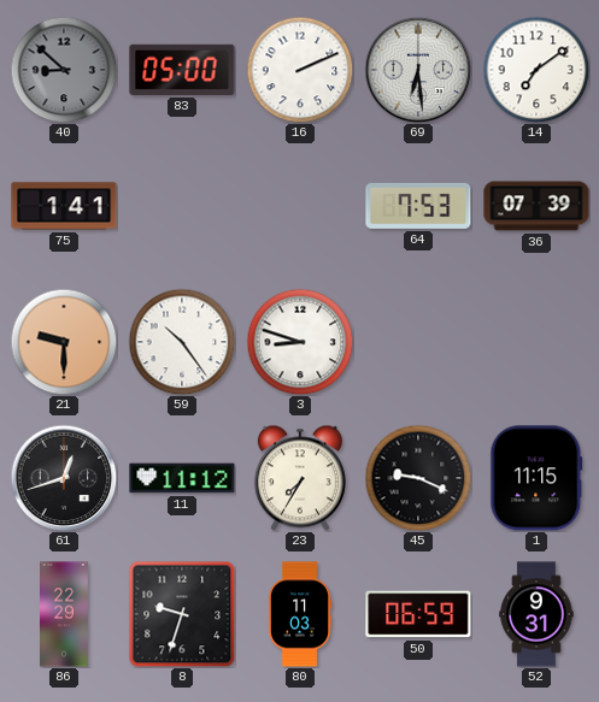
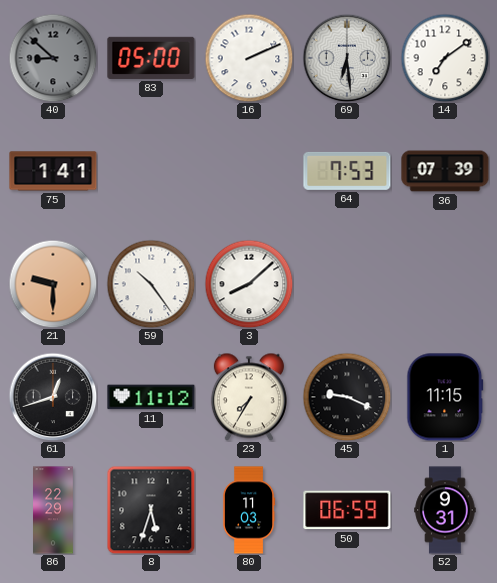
3: 8:48 -> 8:08
8: 9:33 -> 5:33
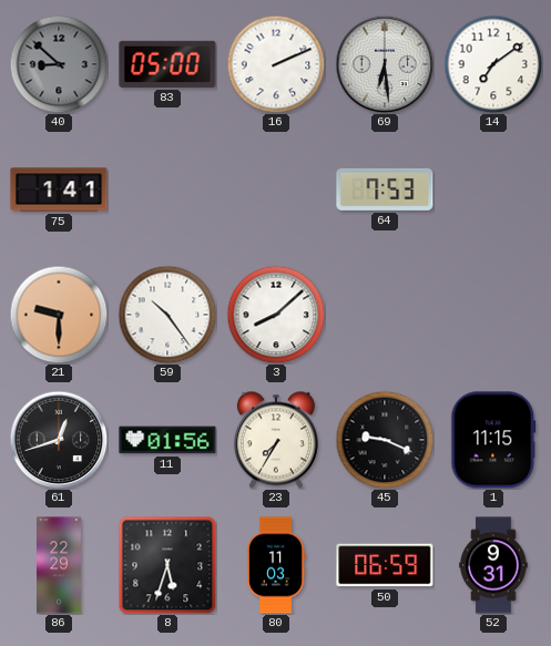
36: 07:39 -> none
11: 11:12 -> 01:56
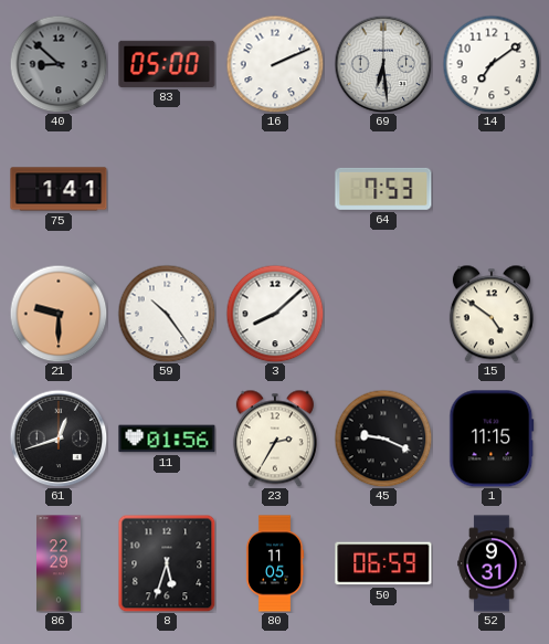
15: none -> 4:51
23: 7:35 -> 2:35
80: 11:03 -> 11:05
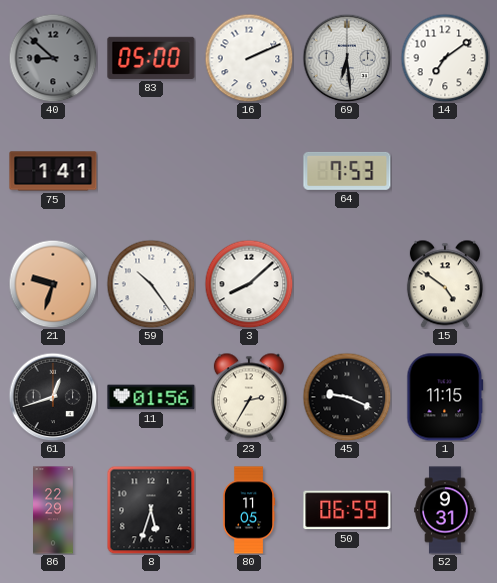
21: 9:30 -> 9:33
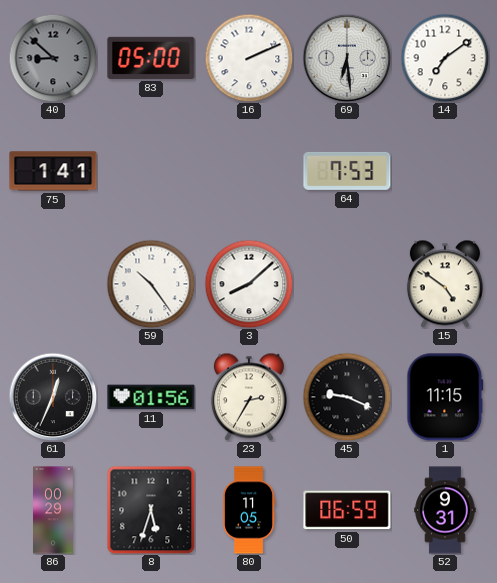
21: 9:33 -> none
61: 12:42 -> 12:34
86: 22:29 -> 00:29
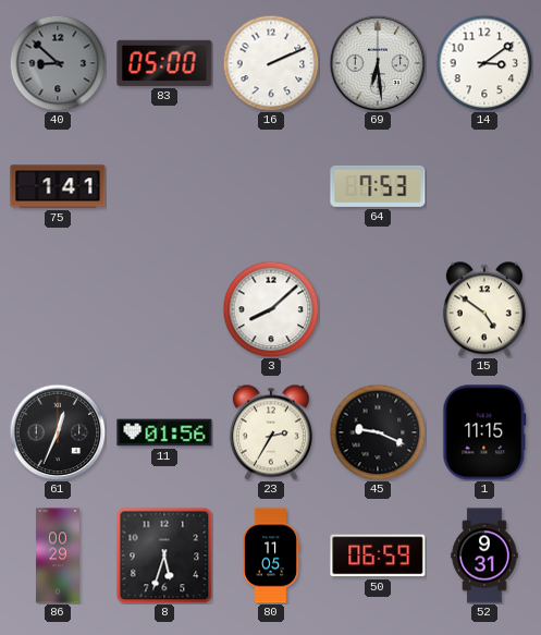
14: 7:09 -> 3:09
59: 10:24 -> none
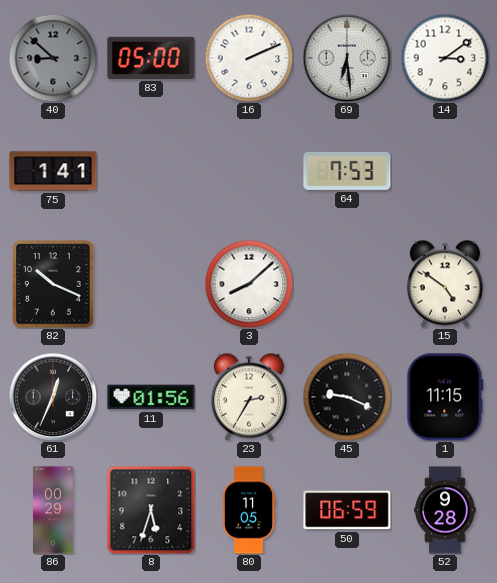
82: none -> 10:19
52: 9:31 -> 9:28
